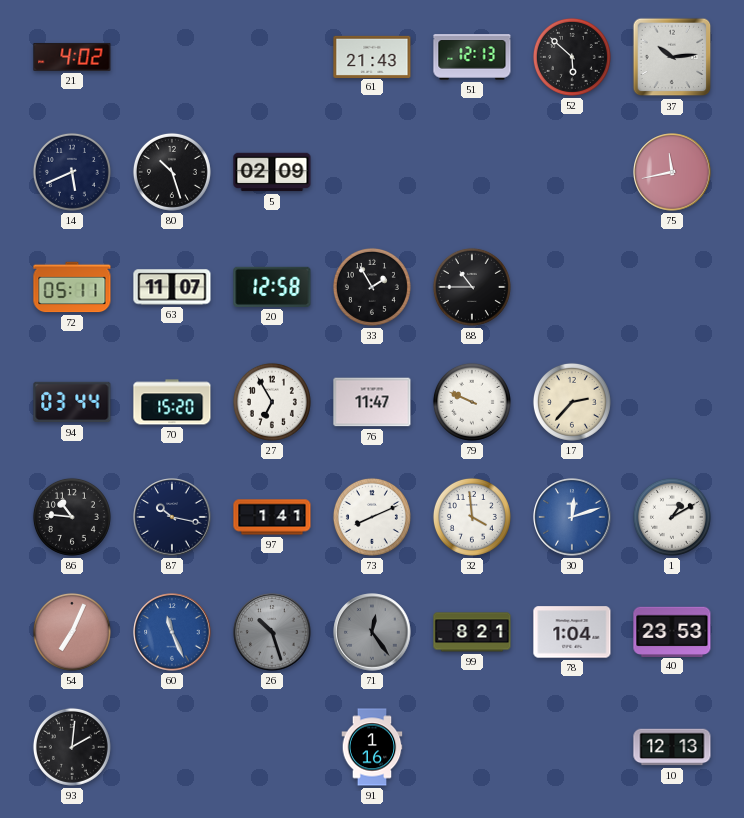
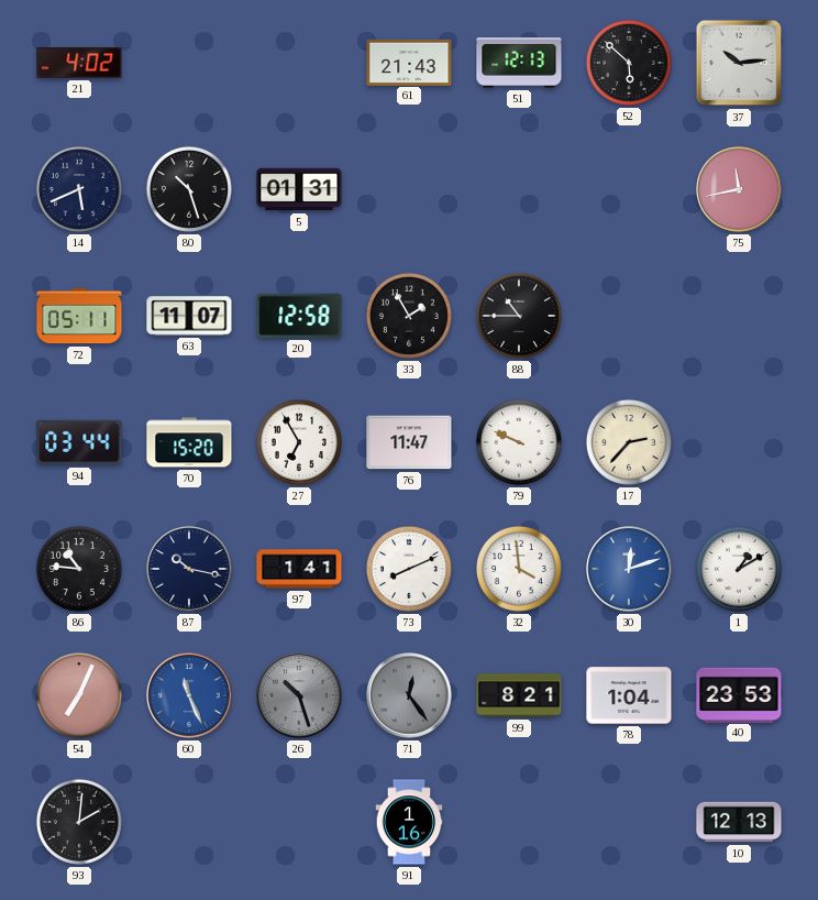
5: 02:09 -> 01:31
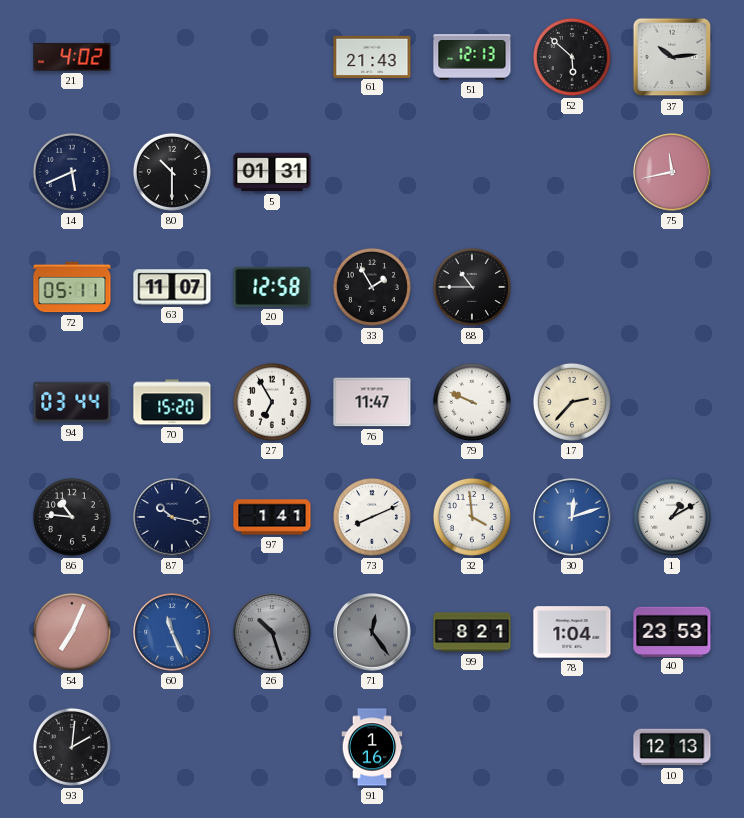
80: 10:27 -> 10:30
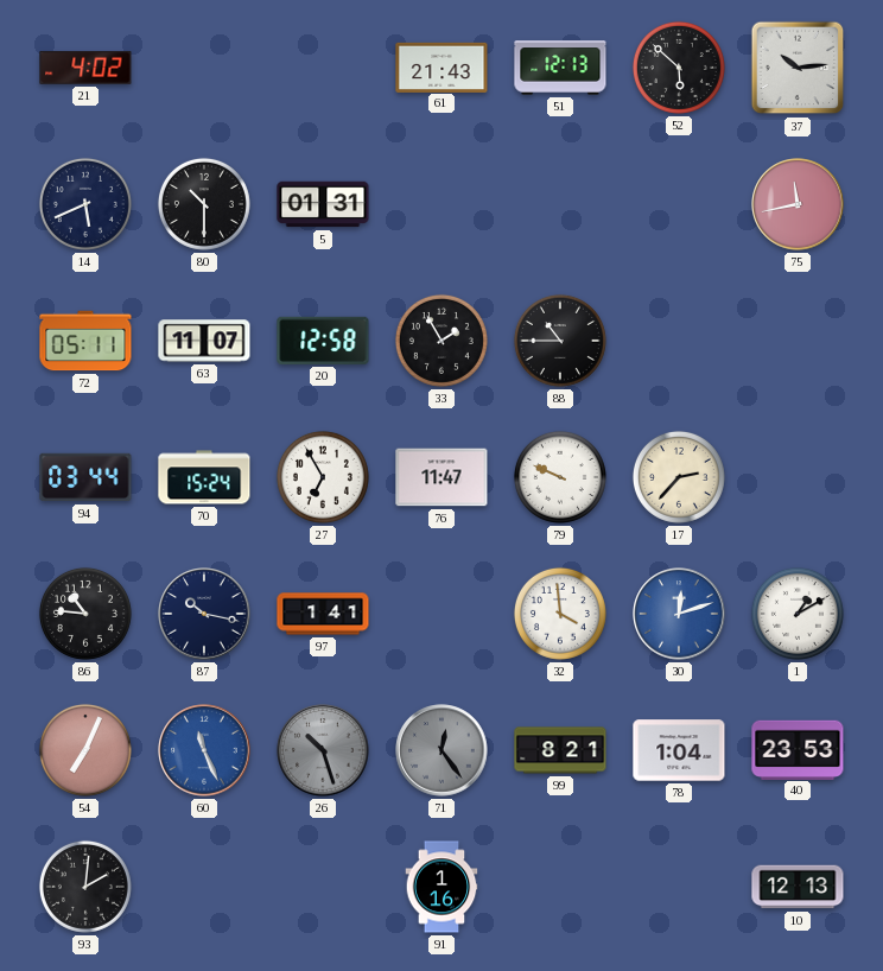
70: 15:20 -> 15:24
73: 8:11 -> none
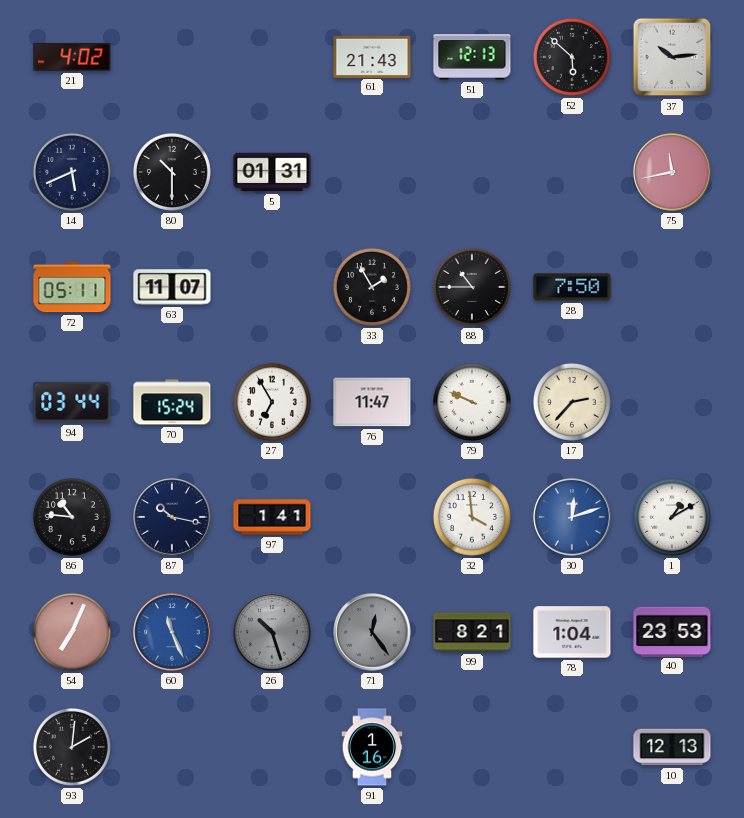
20: 12:58 -> none
28: none -> 7:50
